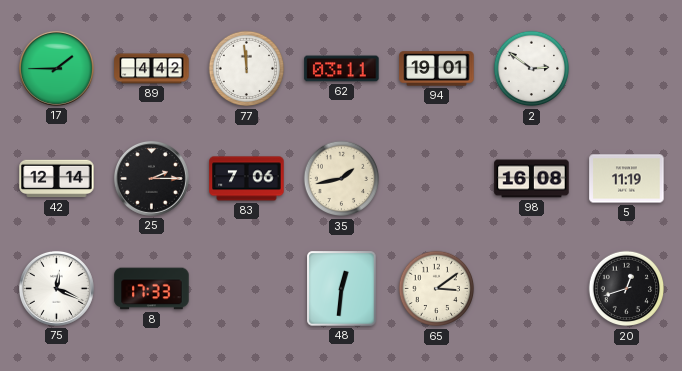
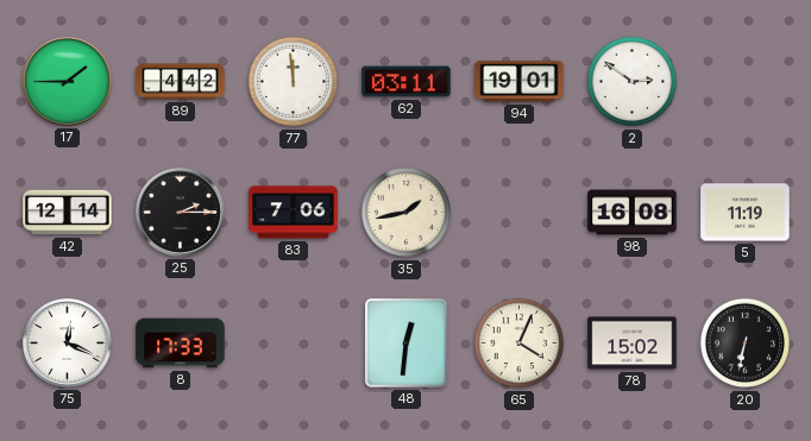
65: 3:09 -> 4:04
78: none -> 15:02
20: 12:42 -> 6:32
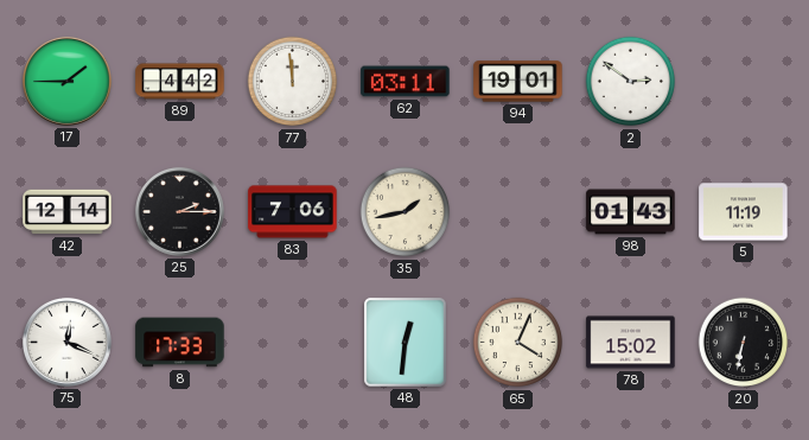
98: 16:08 -> 01:43
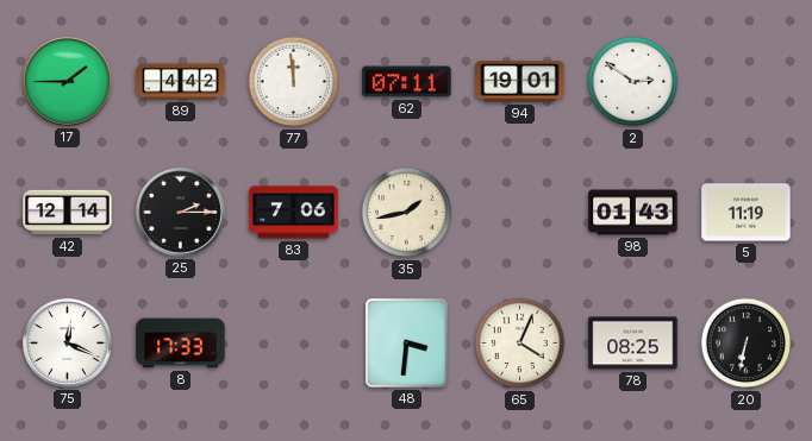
62: 03:11 -> 07:11
48: 12:31 -> 3:31
78: 15:02 -> 08:25
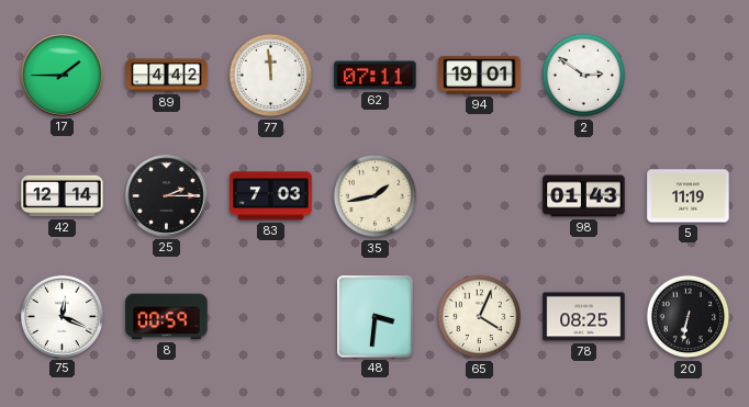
83: 7:06 -> 7:03
8: 17:33 -> 00:59
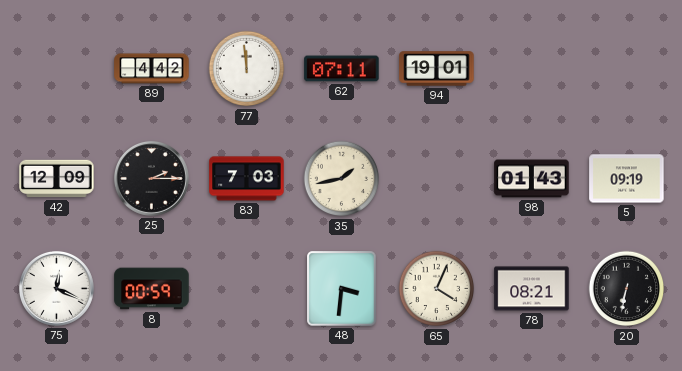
17: 1:45 -> none
2: 2:51 -> none
42: 12:14 -> 12:09
5: 11:19 -> 09:19
78: 08:25 -> 08:21
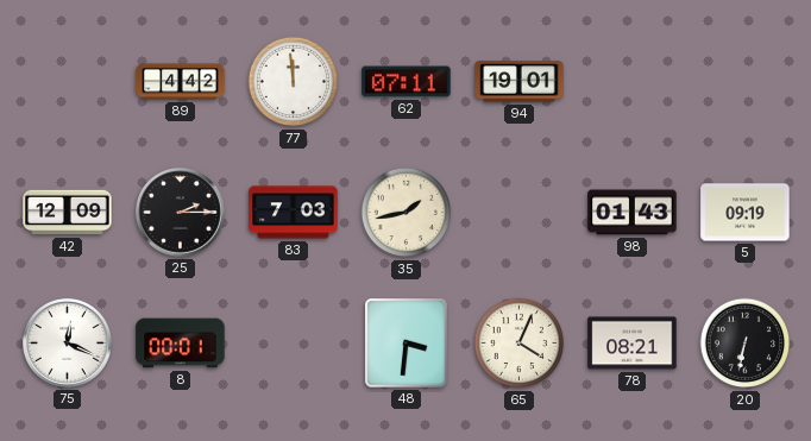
8: 00:59 -> 00:01
